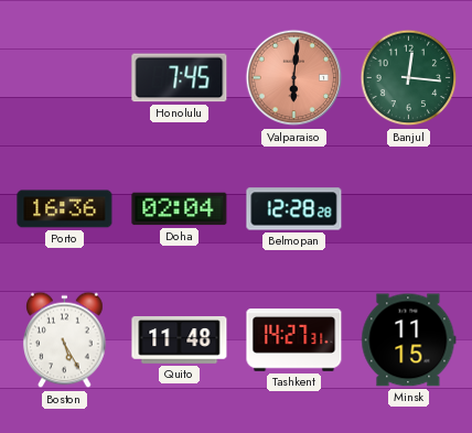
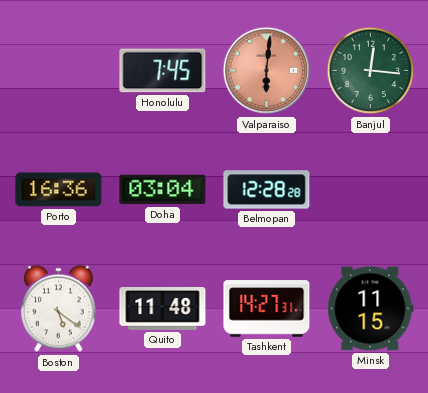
Doha: 02:04 -> 03:04
Boston: 5:25 -> 5:21
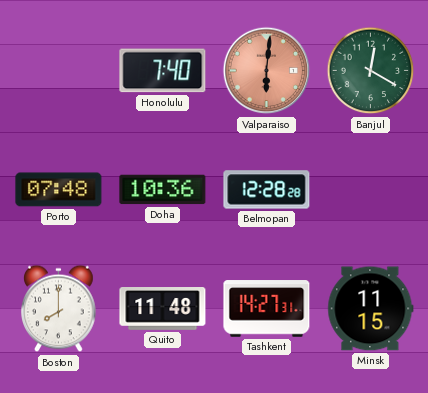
Honolulu: 7:45 -> 7:40
Banjul: 12:16 -> 12:20
Porto: 16:36 -> 07:48
Doha: 03:04 -> 10:36
Boston: 5:21 -> 8:00
